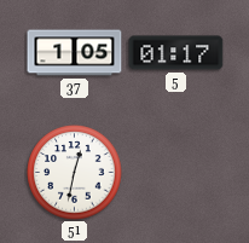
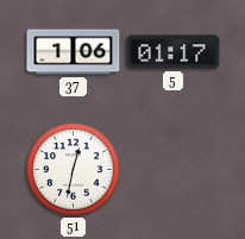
37: 1:05 -> 1:06
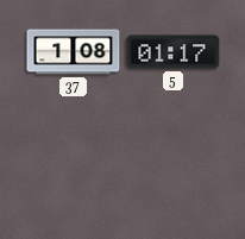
37: 1:06 -> 1:08
51: 12:32 -> none
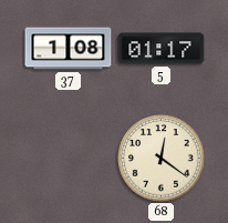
68: none -> 12:21
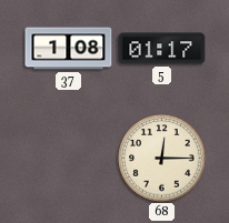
68: 12:21 -> 12:15
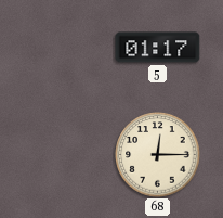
37: 1:08 -> none
